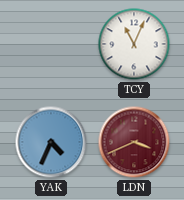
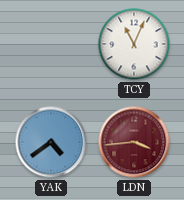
YAK: 4:34 -> 4:39
LDN: 3:41 -> 3:44
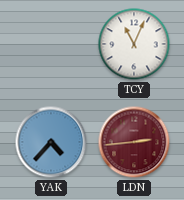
YAK: 4:39 -> 4:37
LDN: 3:44 -> 2:44
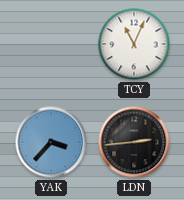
YAK: 4:37 -> 3:37
LDN dial: burgundy -> black
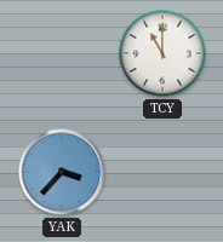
TCY: 11:04 -> 11:00
LDN: 2:44 -> none
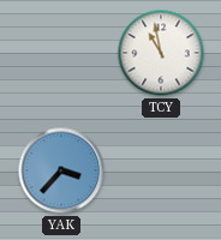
TCY: 11:00 -> 10:58
